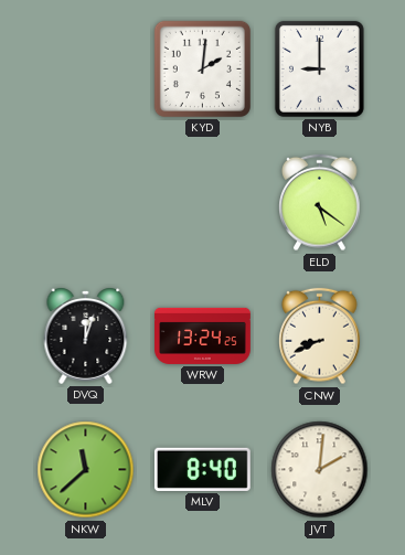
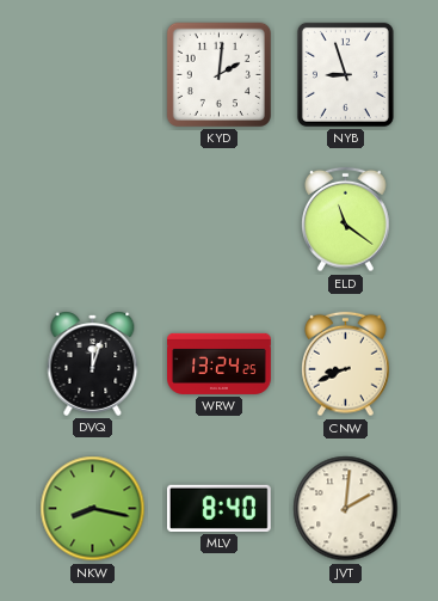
NYB: 9:00 -> 8:57
ELD: 5:21 -> 11:21
NKW: 11:38 -> 8:17
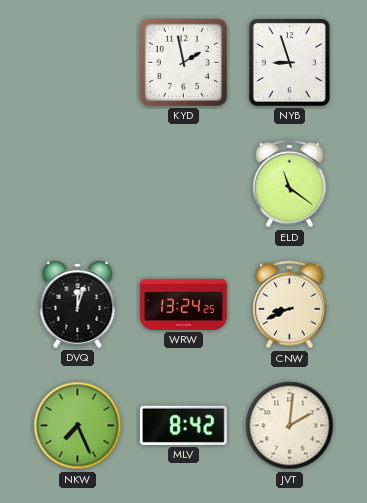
KYD: 2:01 -> 1:58
NKW: 8:17 -> 7:26
MLV: 8:40 -> 8:42
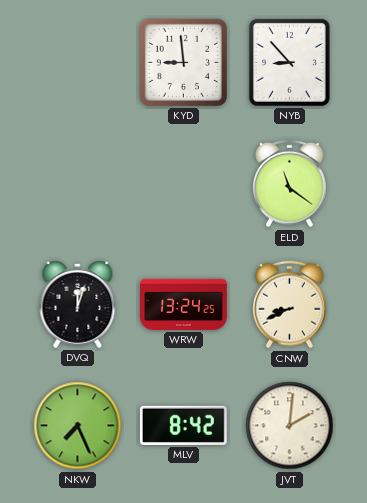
KYD: 1:58 -> 8:59
NYB: 8:57 -> 8:53
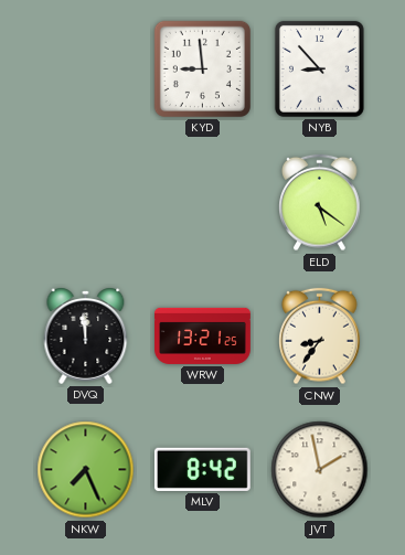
ELD: 11:21 -> 5:21
DVQ: 12:03 -> 11:59
WRW: 13:24 -> 13:21
CNW: 8:41 -> 8:36
JVT: 2:01 -> 1:58
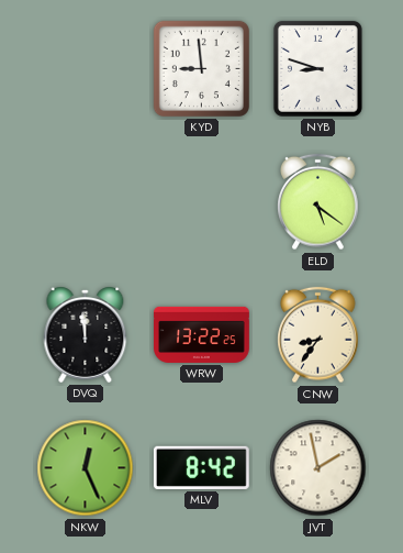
NYB: 8:53 -> 8:48
WRW: 13:21 -> 13:22
NKW: 7:26 -> 12:26
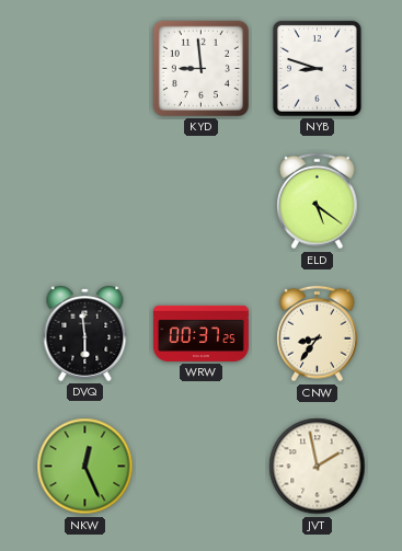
DVQ: 11:59 -> 5:59
WRW: 13:22 -> 00:37
MLV: 8:42 -> none
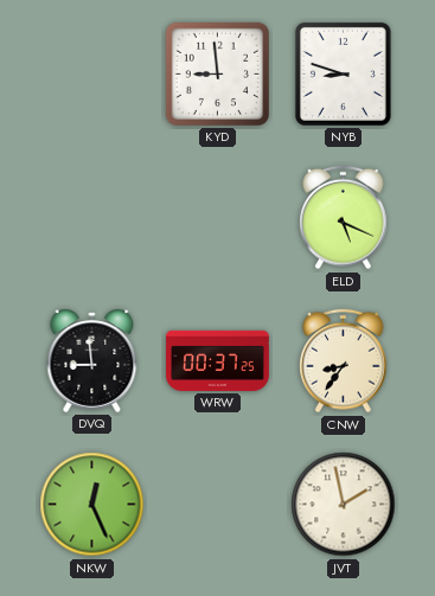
ELD: 5:21 -> 5:19
DVQ: 5:59 -> 8:59
